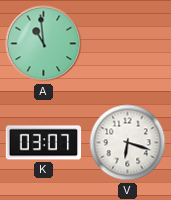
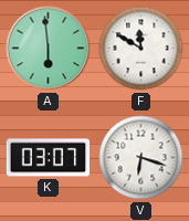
A: 10:59 -> 5:59
F: none -> 11:50
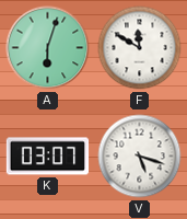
A: 5:59 -> 6:03
V: 6:18 -> 5:18
